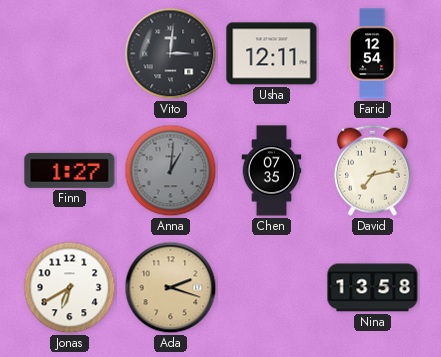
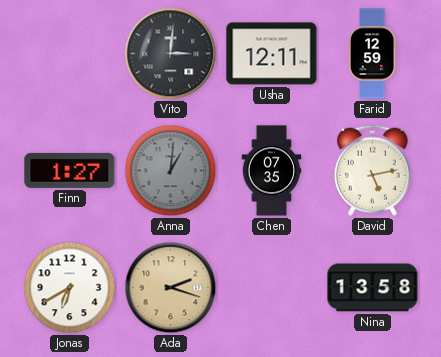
Farid: 12:54 -> 12:59
David: 7:13 -> 5:13
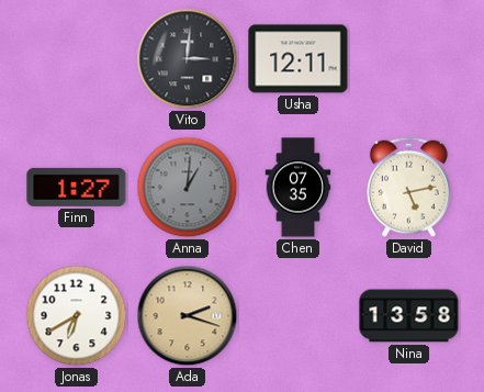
Farid: 12:59 -> none
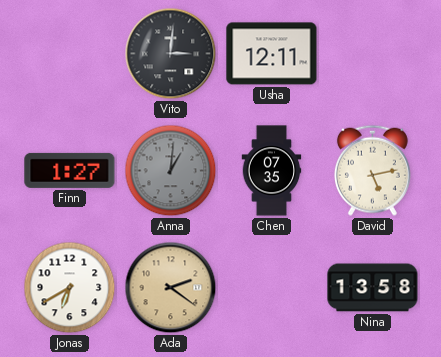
Ada: 2:18 -> 2:21
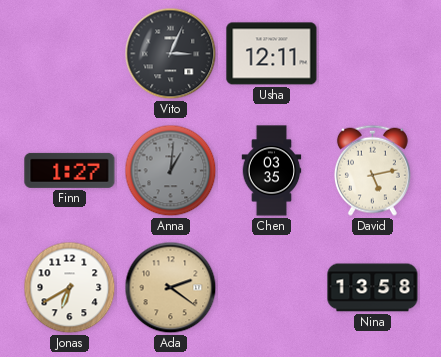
Vito: 3:01 -> 3:04
Chen: 07:35 -> 03:35
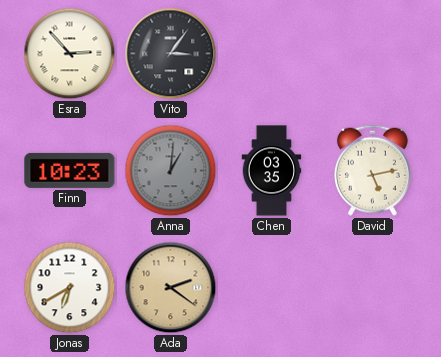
Esra: none -> 2:53
Vito: 3:04 -> 3:06
Usha: 12:11 -> none
Finn: 1:27 -> 10:23
Nina: 13:58 -> none
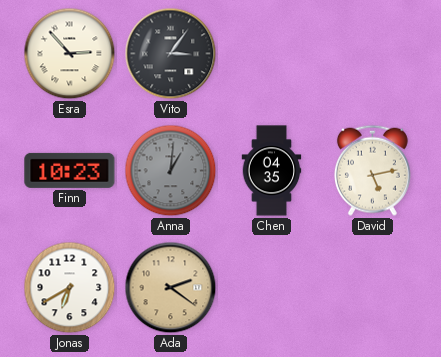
Chen: 03:35 -> 04:35
